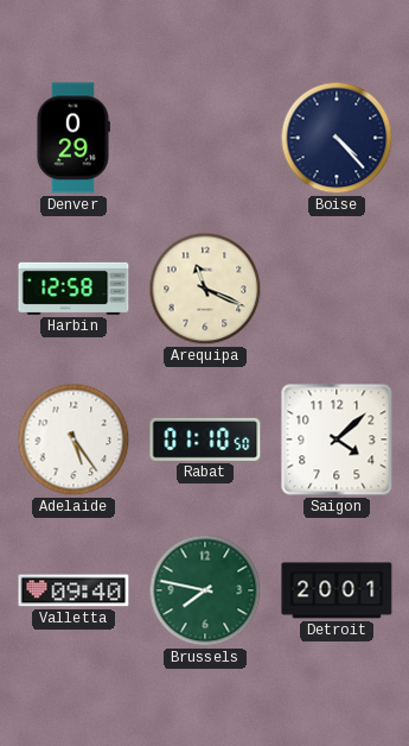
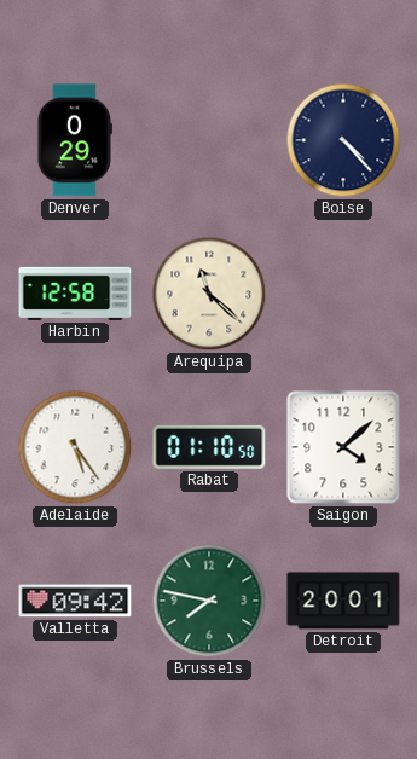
Arequipa: 11:19 -> 11:22
Valletta: 09:40 -> 09:42
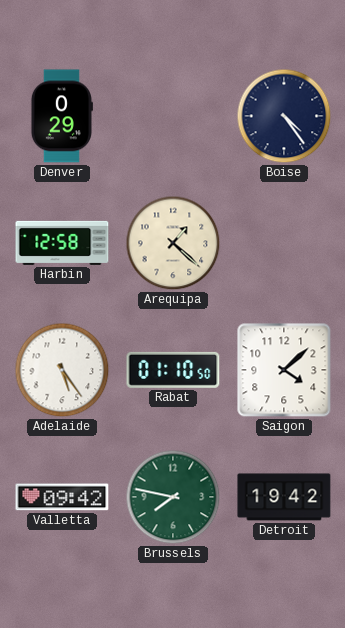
Boise: 4:23 -> 4:24
Arequipa: 11:22 -> 1:22
Detroit: 20:01 -> 19:42
